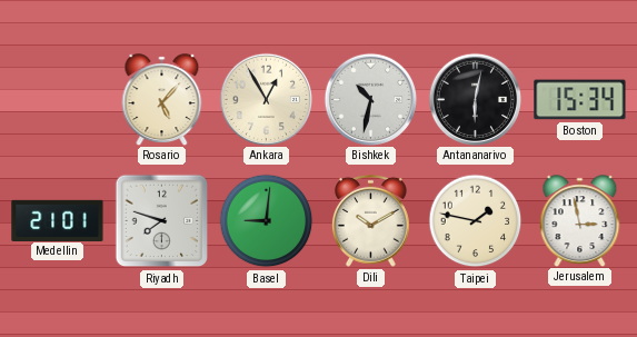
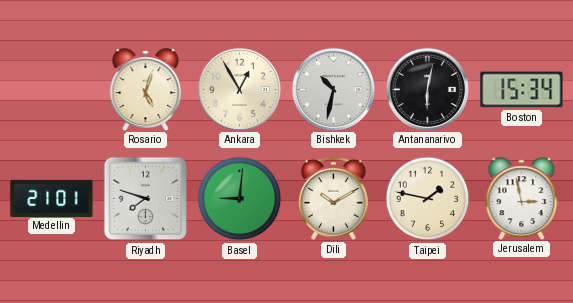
Rosario: 5:07 -> 5:03
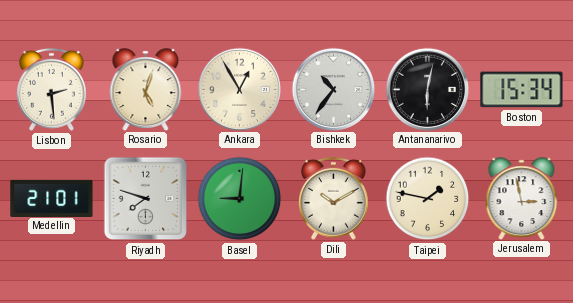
Lisbon: none -> 2:29
Bishkek: 10:32 -> 10:36
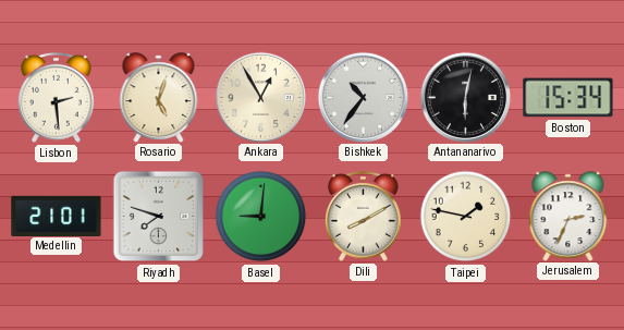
Dili: 10:10 -> 8:10
Jerusalem: 2:58 -> 2:34
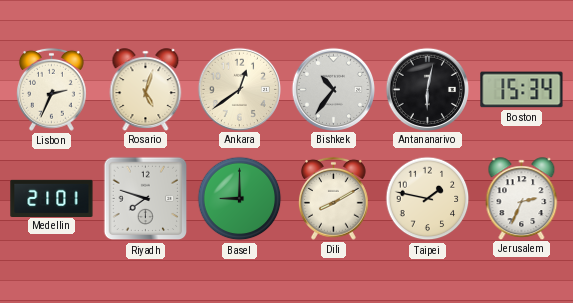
Lisbon: 2:29 -> 2:34
Ankara: 12:55 -> 12:39
Basel: 9:01 -> 9:00
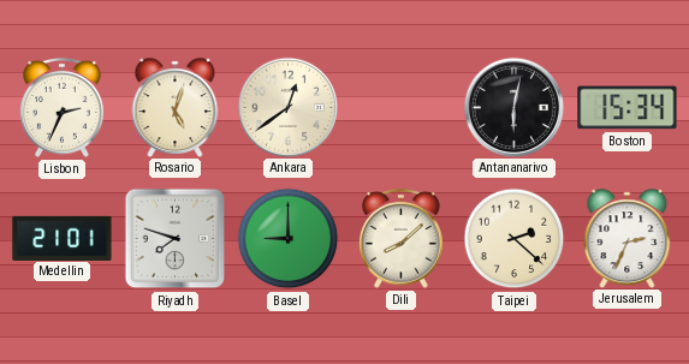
Bishkek: 10:36 -> none
Dili: 8:10 -> 8:08
Taipei: 1:47 -> 2:22
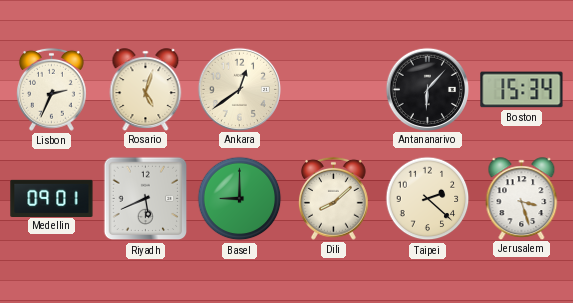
Antananarivo: 6:02 -> 6:07
Medellin: 21:01 -> 09:01
Riyadh: 7:48 -> 5:41
Jerusalem: 2:34 -> 3:27
